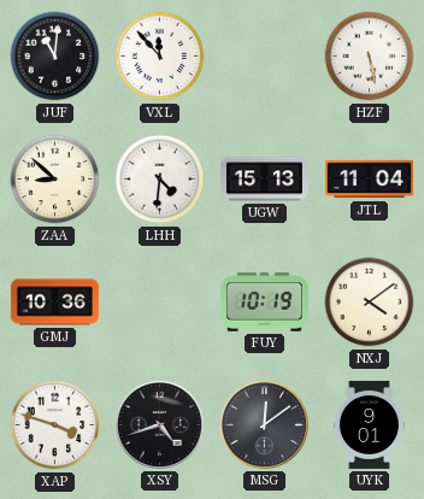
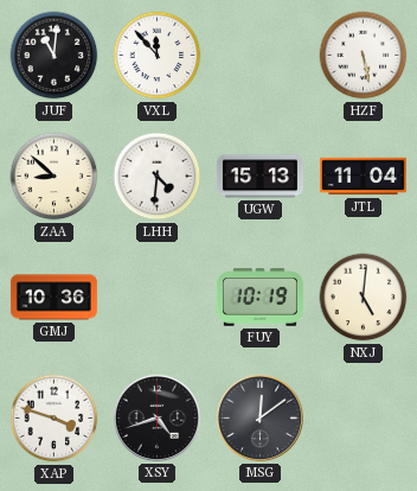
NXJ: 4:09 -> 5:01
UYK: 9:01 -> none
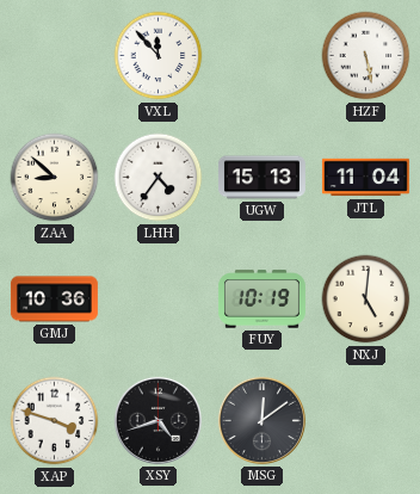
JUF: 11:01 -> none
LHH: 4:31 -> 4:36
